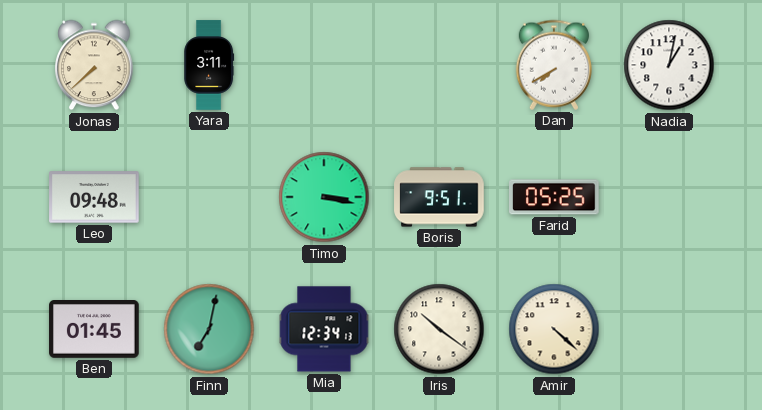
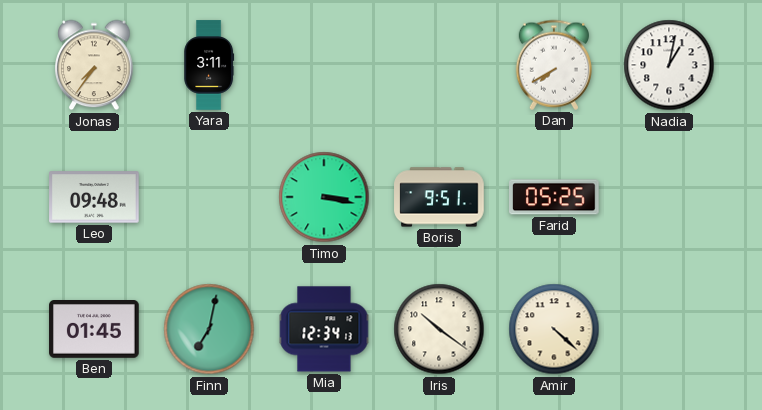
Jonas: 7:38 -> 7:36
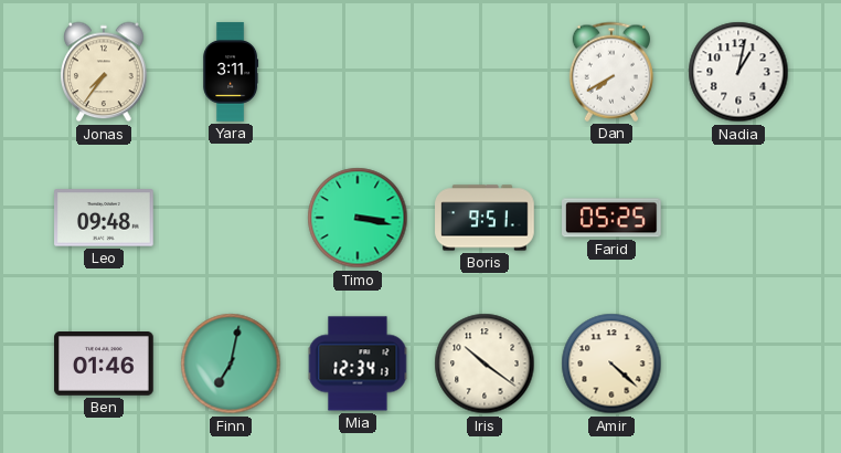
Ben: 01:45 -> 01:46
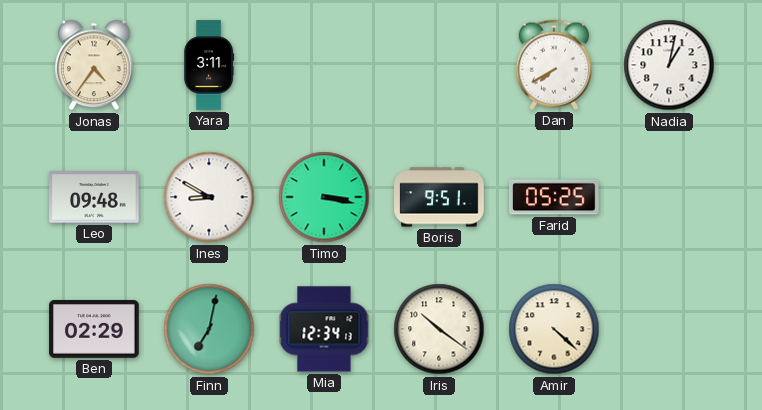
Jonas: 7:36 -> 4:36
Ines: none -> 8:50
Ben: 01:46 -> 02:29
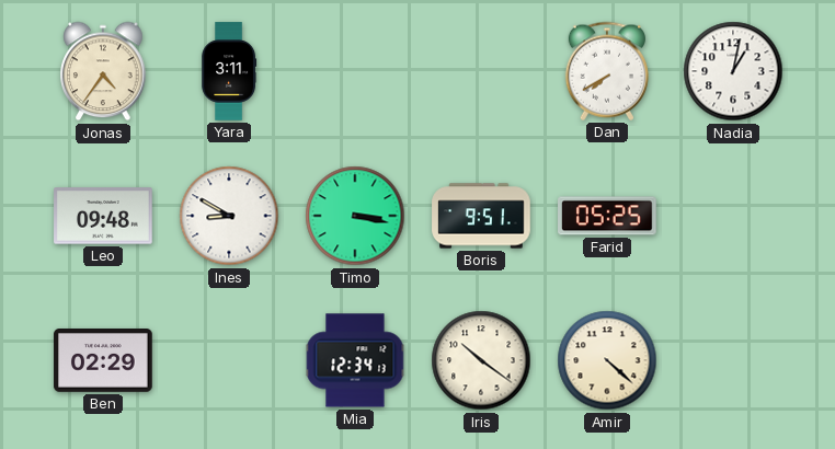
Finn: 7:02 -> none
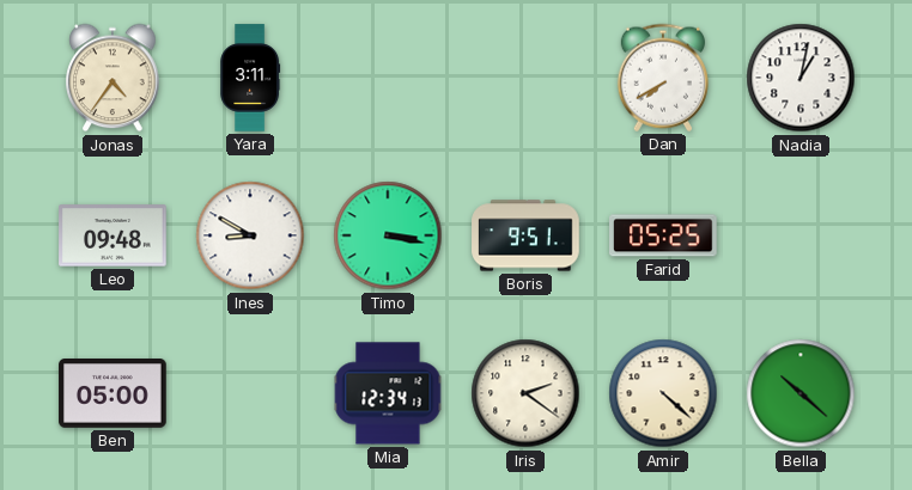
Ben: 02:29 -> 05:00
Iris: 10:21 -> 2:21
Bella: none -> 10:22
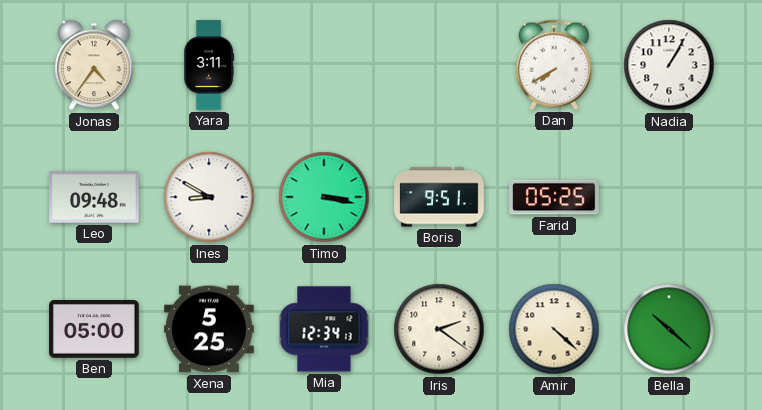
Nadia: 1:02 -> 1:05
Xena: none -> 5:25
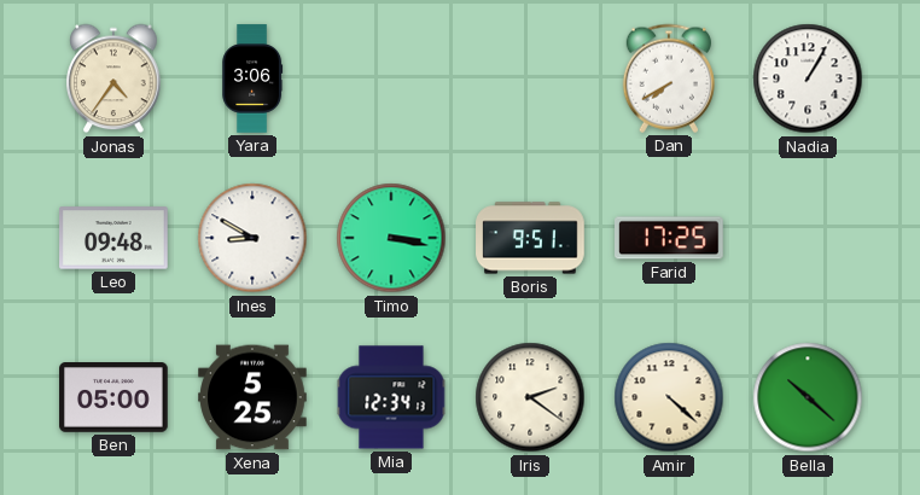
Yara: 3:11 -> 3:06
Farid: 05:25 -> 17:25
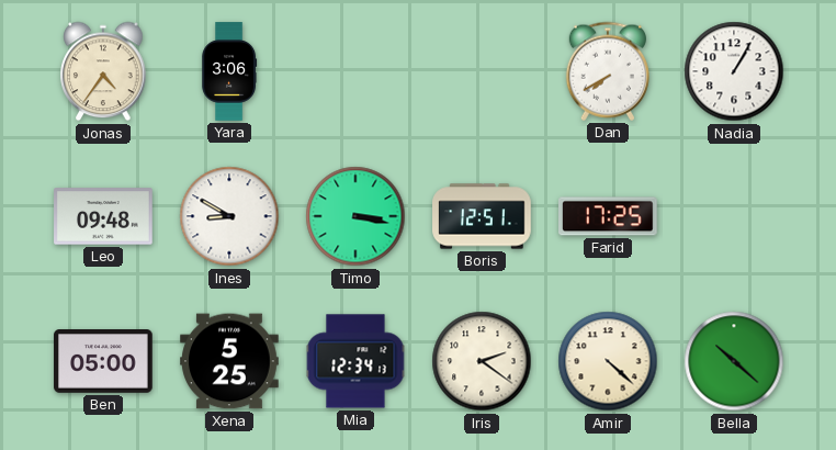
Boris: 9:51 -> 12:51
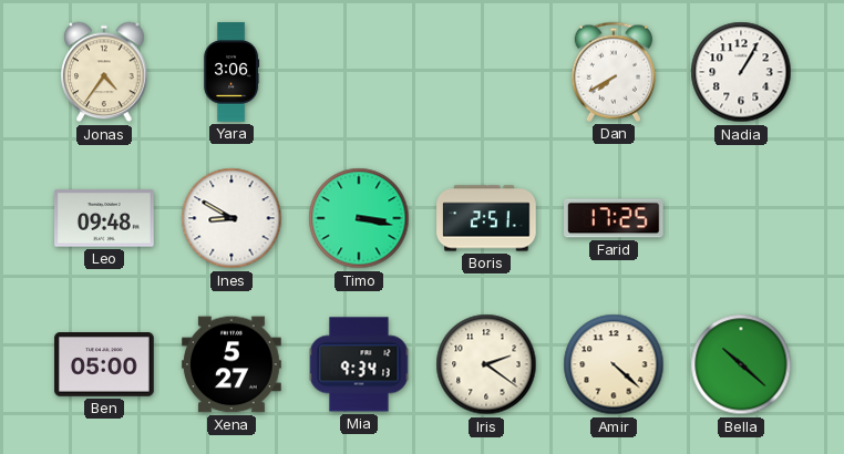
Boris: 12:51 -> 2:51
Xena: 5:25 -> 5:27
Mia: 12:34 -> 9:34
